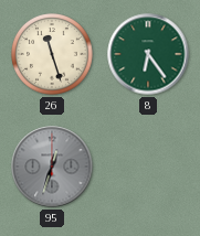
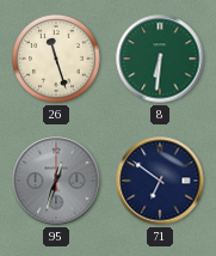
8: 6:24 -> 6:31
71: none -> 6:51
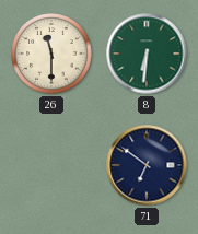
26: 11:27 -> 11:30
95: 12:33 -> none
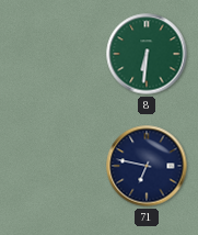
26: 11:30 -> none
71: 6:51 -> 6:47
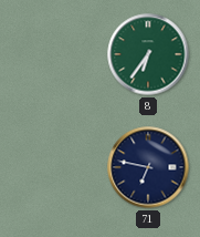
8: 6:31 -> 6:36
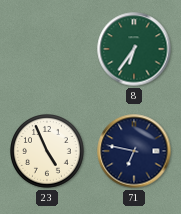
23: none -> 4:56
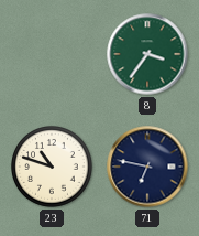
8: 6:36 -> 3:36
23: 4:56 -> 10:48
